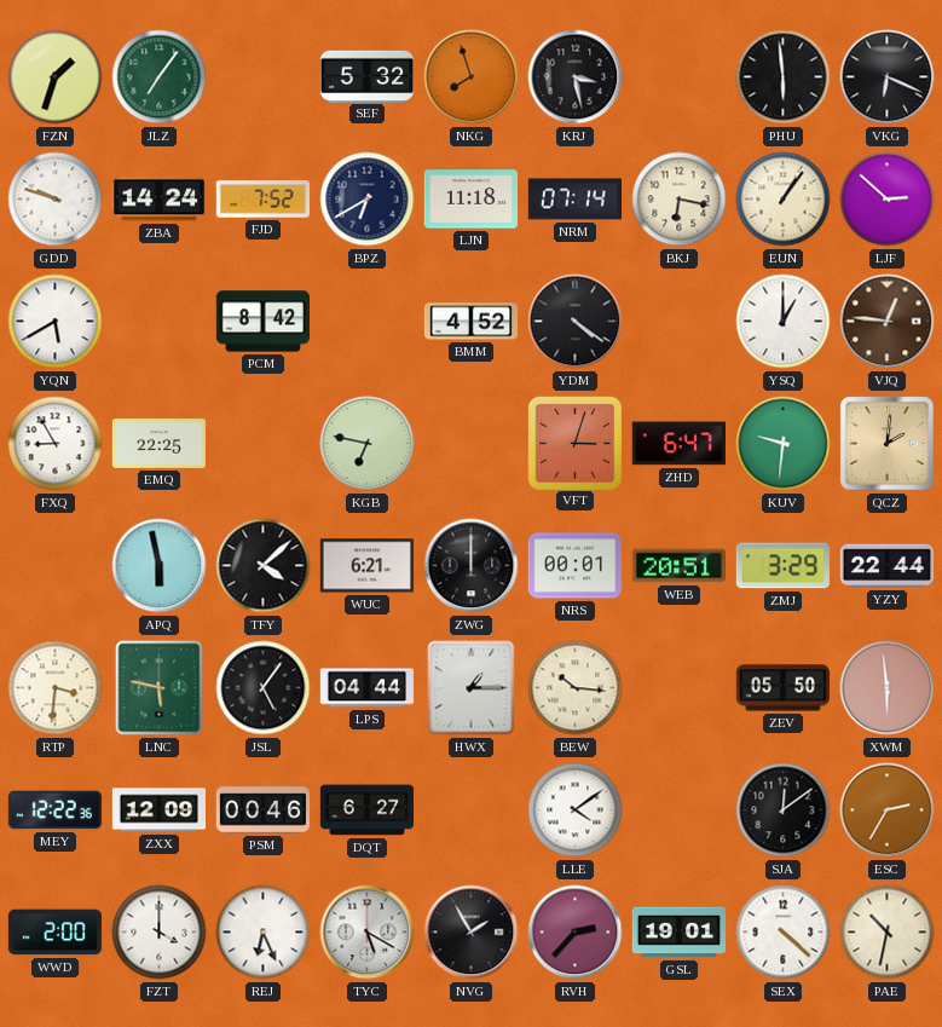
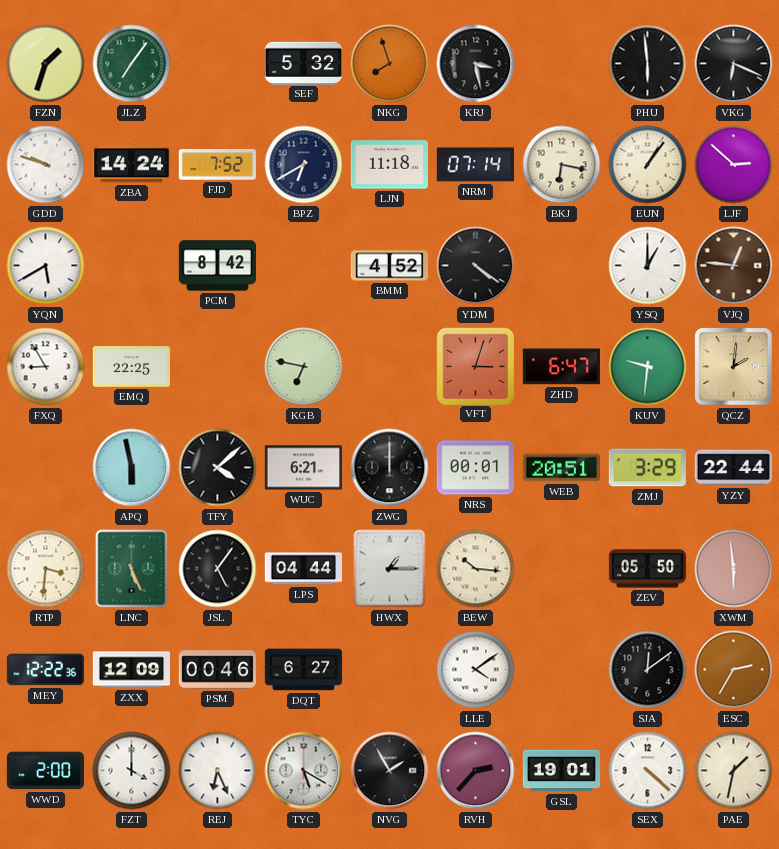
LNC: 5:47 -> 5:26
PAE: 10:32 -> 1:32
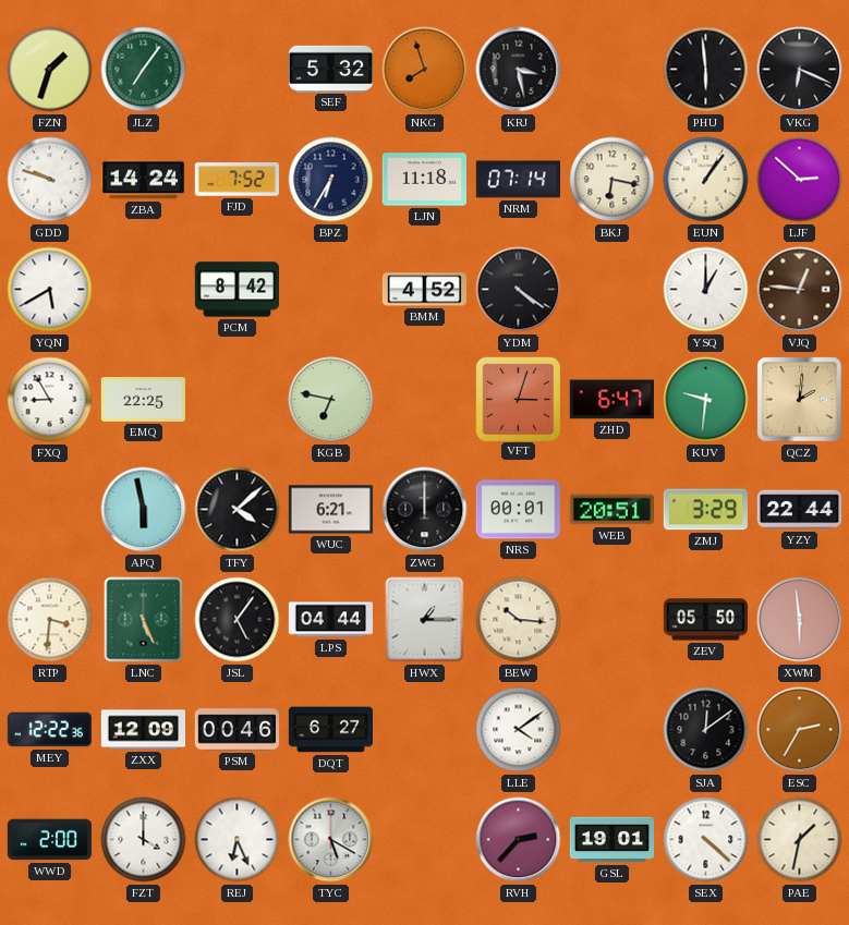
BPZ: 6:40 -> 6:35
NVG: 1:55 -> none
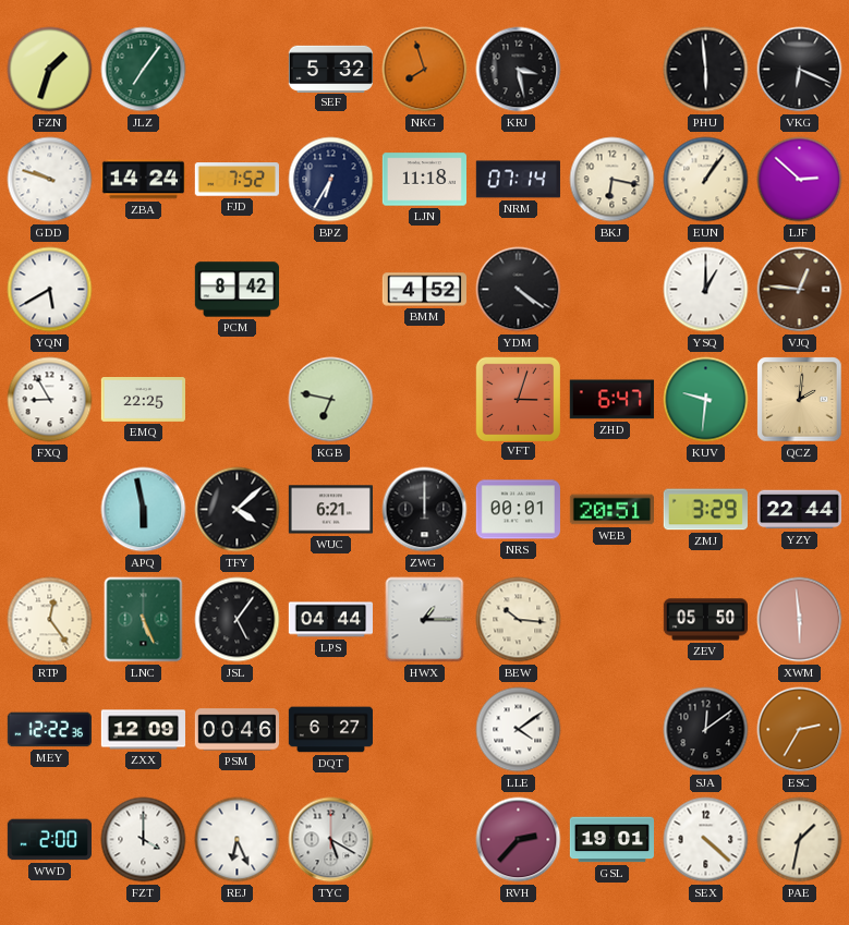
RTP: 3:31 -> 12:24
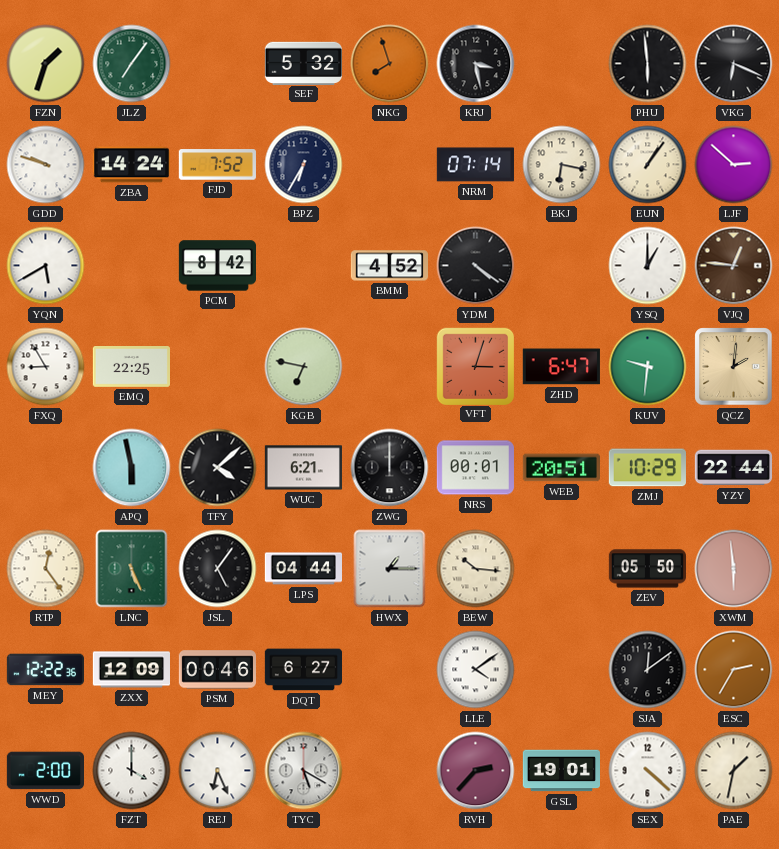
LJN: 11:18 -> none
ZMJ: 3:29 -> 10:29
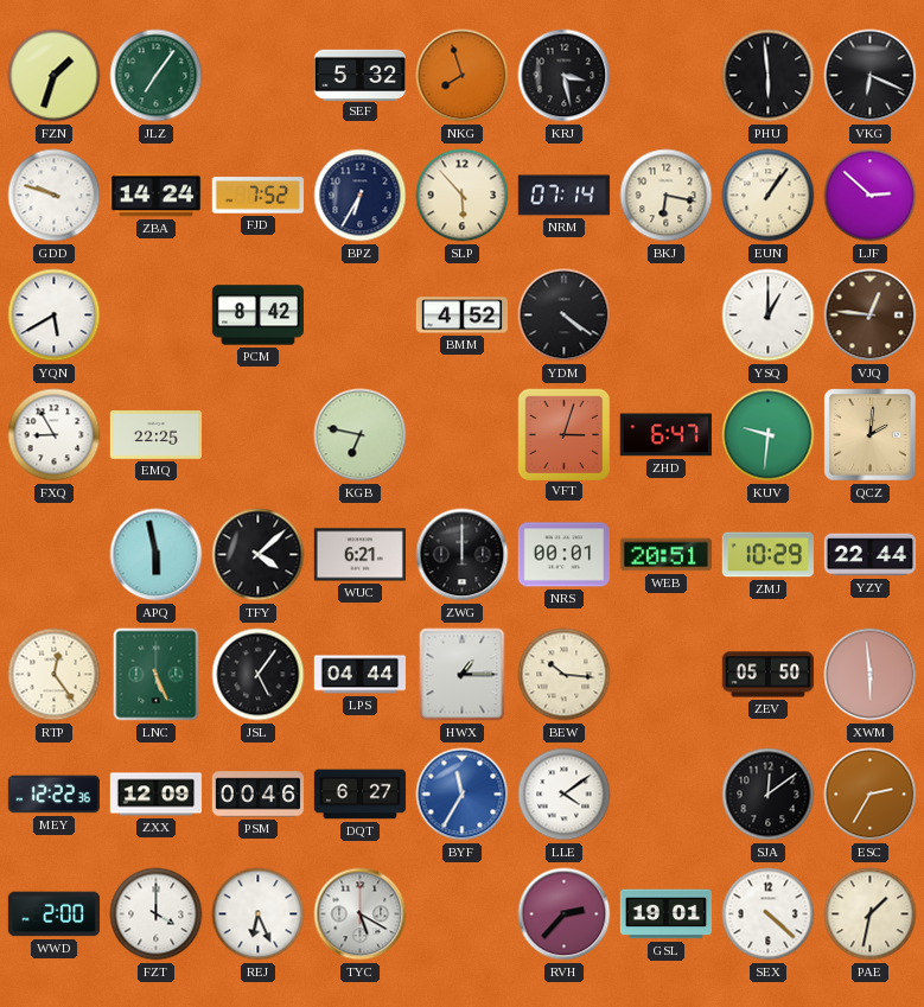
SLP: none -> 5:53
BYF: none -> 11:35
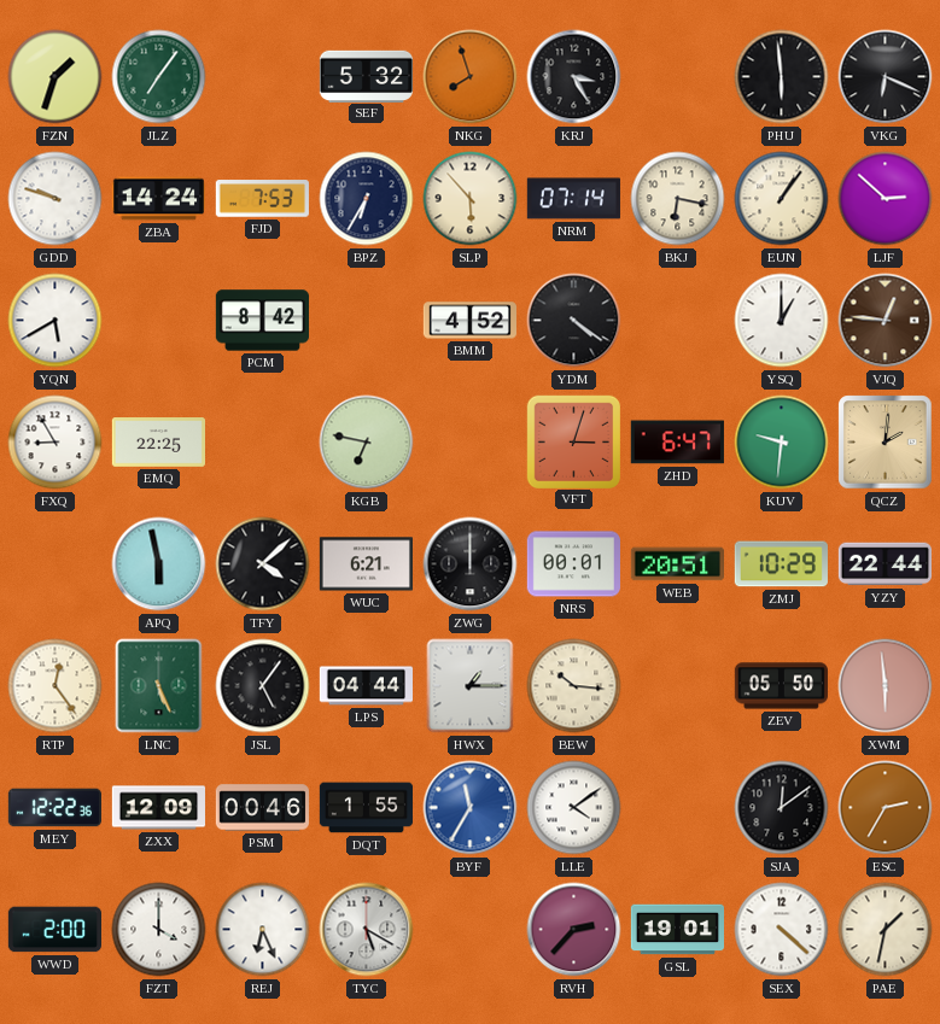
KRJ: 3:28 -> 3:25
FJD: 7:52 -> 7:53
DQT: 6:27 -> 1:55
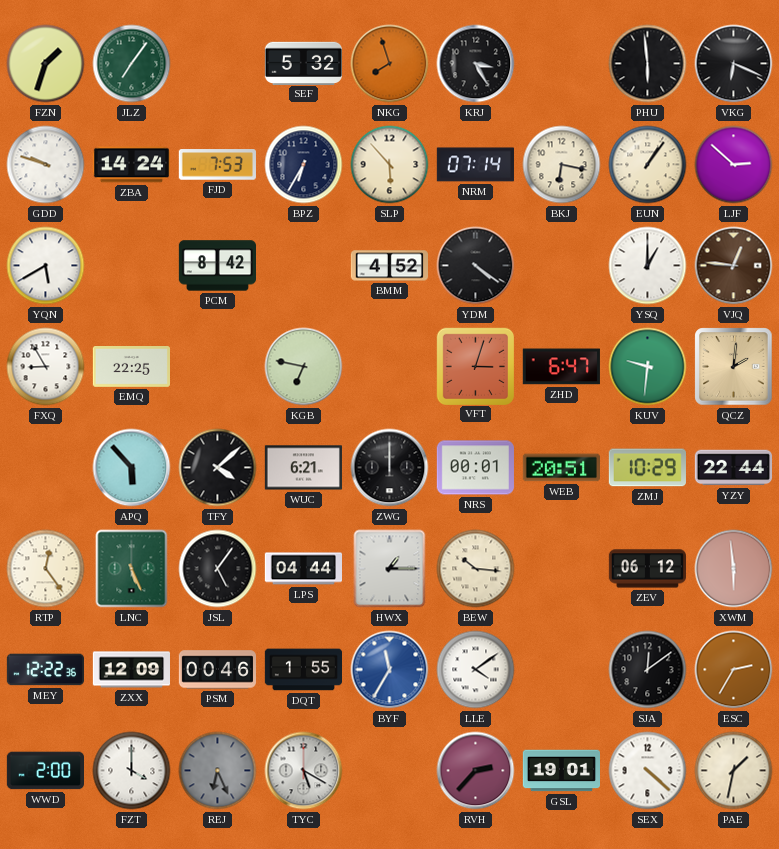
APQ: 5:58 -> 5:53
ZEV: 05:50 -> 06:12
REJ dial: white -> grey
